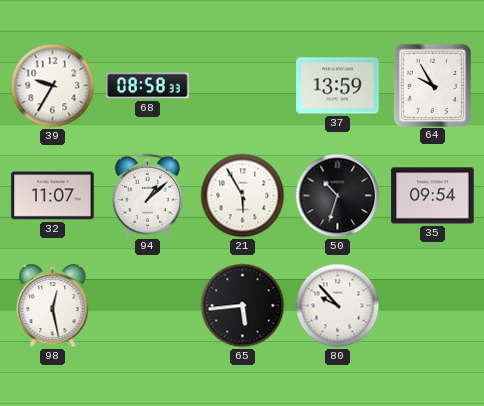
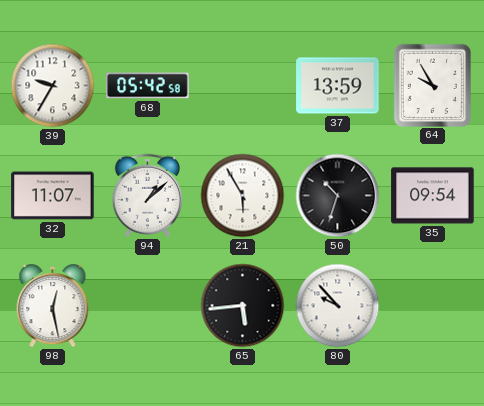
68: 08:58 -> 05:42
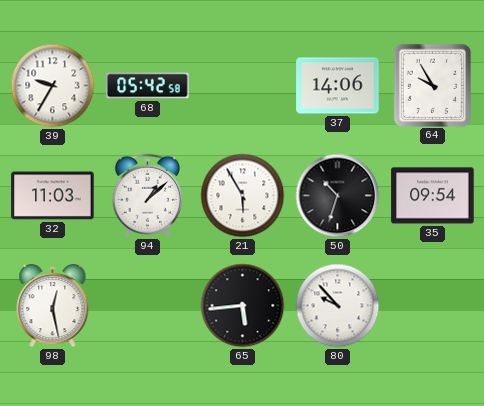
37: 13:59 -> 14:06
32: 11:07 -> 11:03
